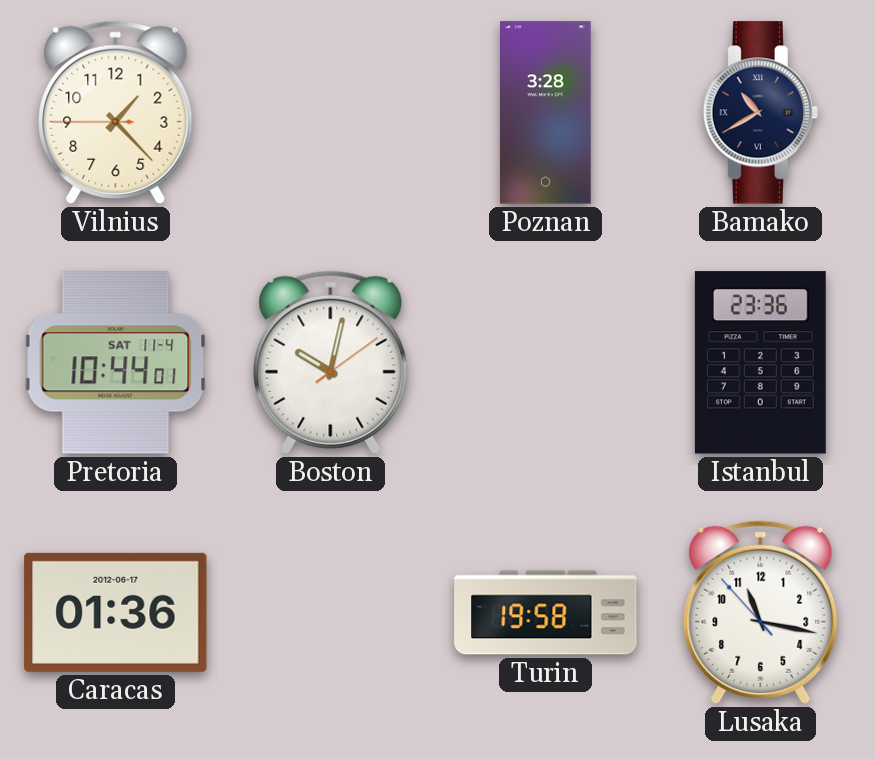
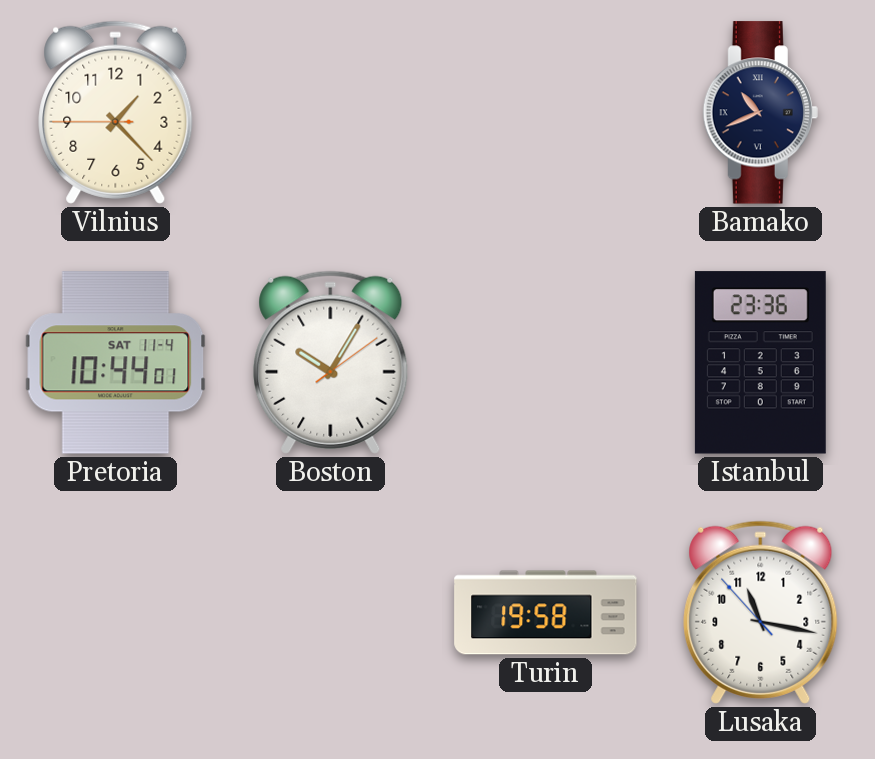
Poznan: 3:28 -> none
Bamako: 10:40 -> 10:41
Boston: 10:02 -> 10:05
Caracas: 01:36 -> none
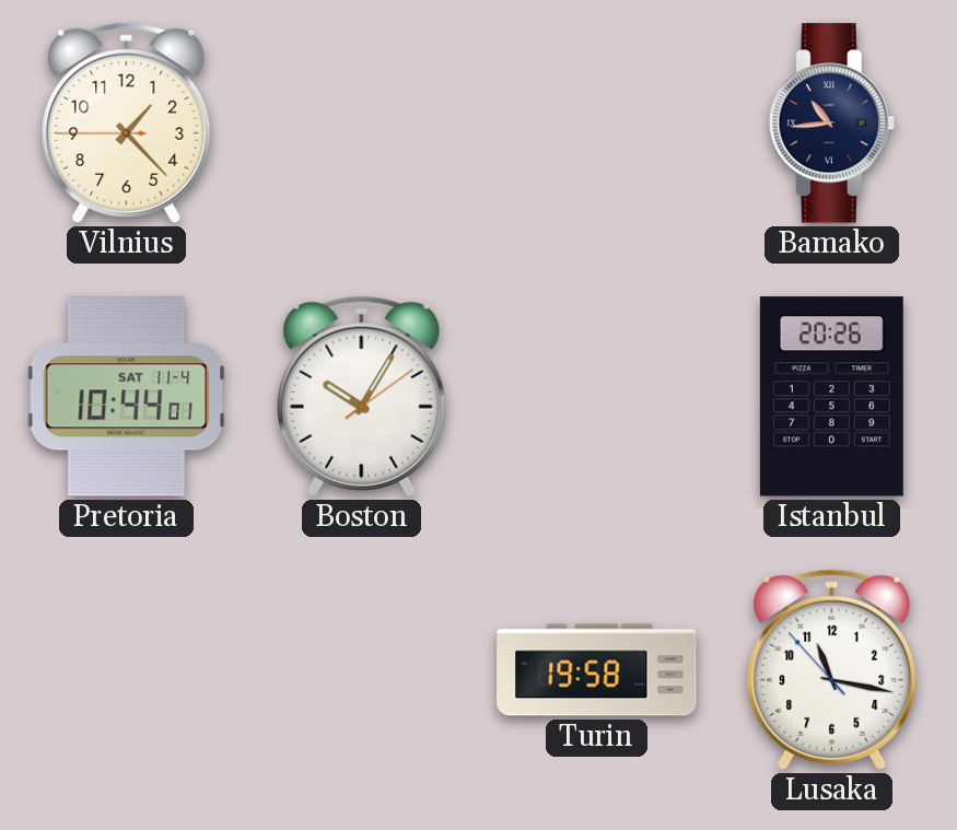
Bamako: 10:41 -> 10:44
Istanbul: 23:36 -> 20:26
